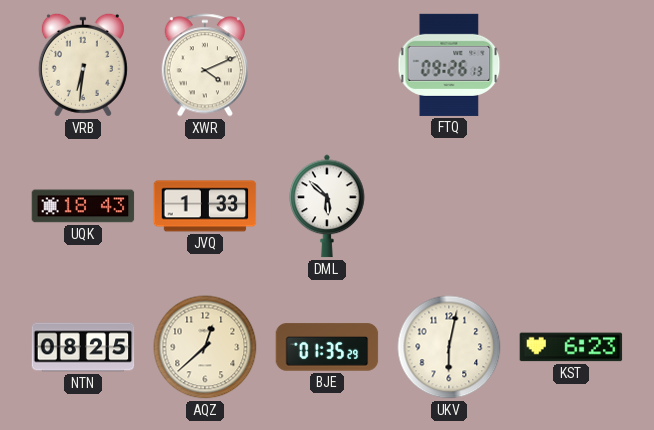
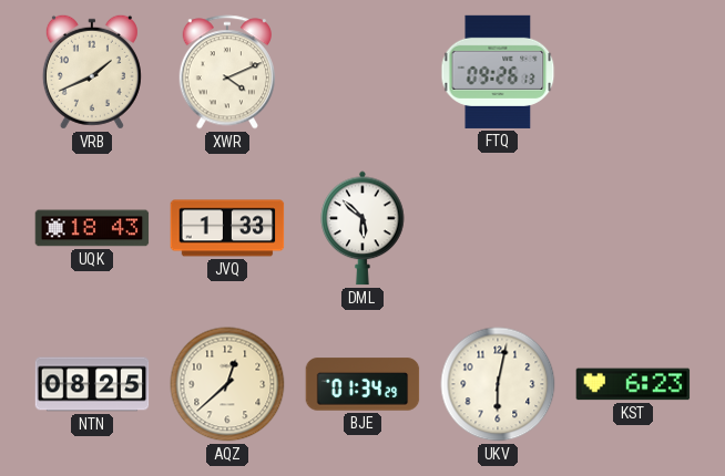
VRB: 6:31 -> 1:41
BJE: 01:35 -> 01:34
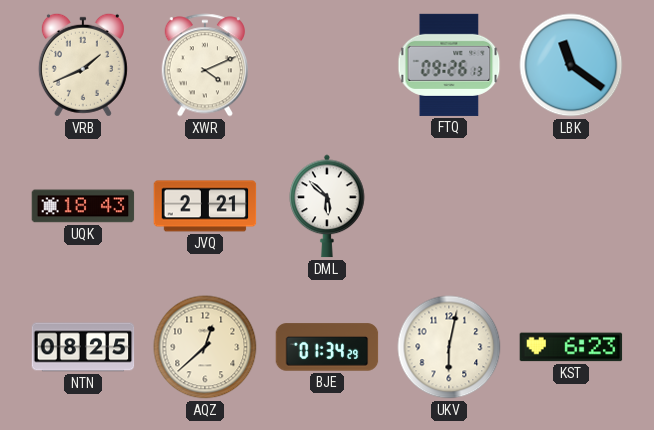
LBK: none -> 11:21
JVQ: 1:33 -> 2:21
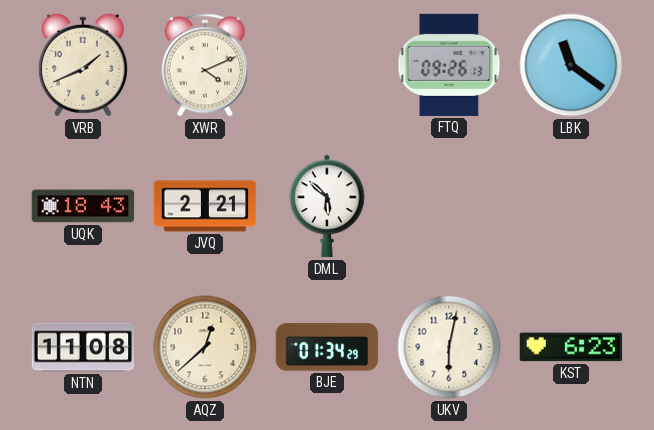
NTN: 08:25 -> 11:08
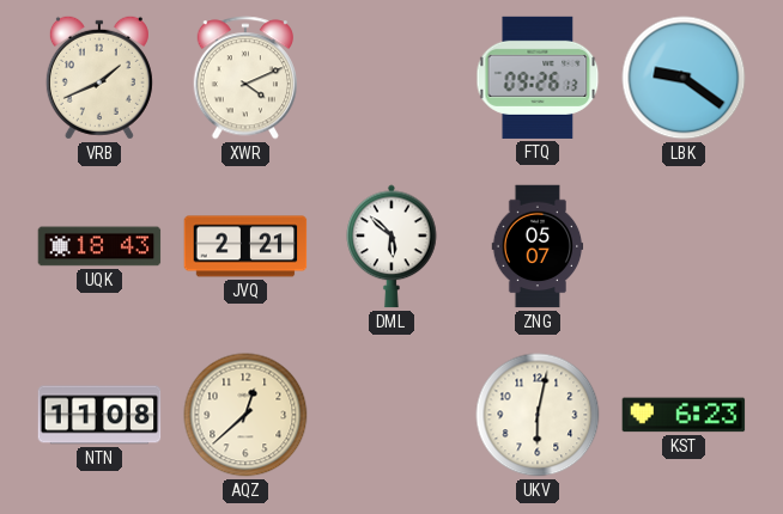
LBK: 11:21 -> 9:21
ZNG: none -> 05:07
BJE: 01:34 -> none
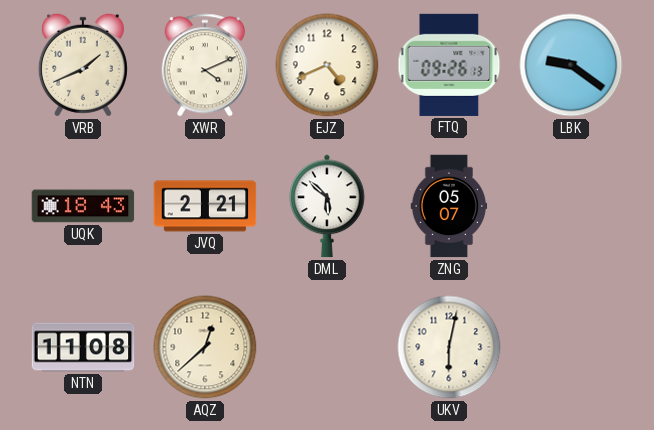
EJZ: none -> 4:41
KST: 6:23 -> none
